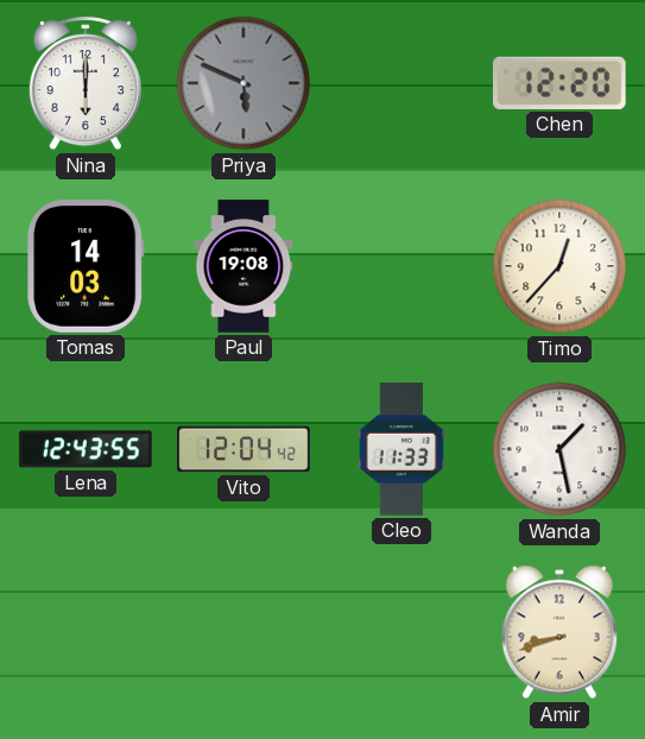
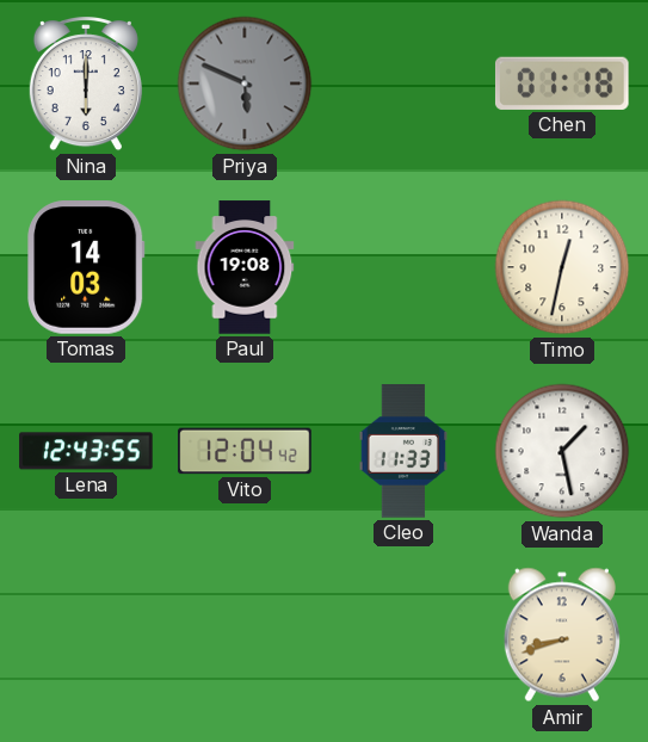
Chen: 12:20 -> 01:18
Timo: 12:37 -> 12:32
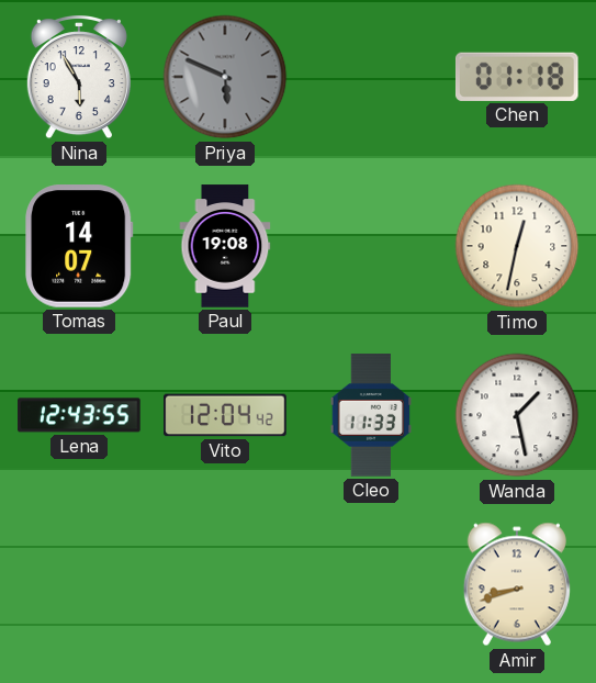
Nina: 6:00 -> 5:55
Tomas: 14:03 -> 14:07
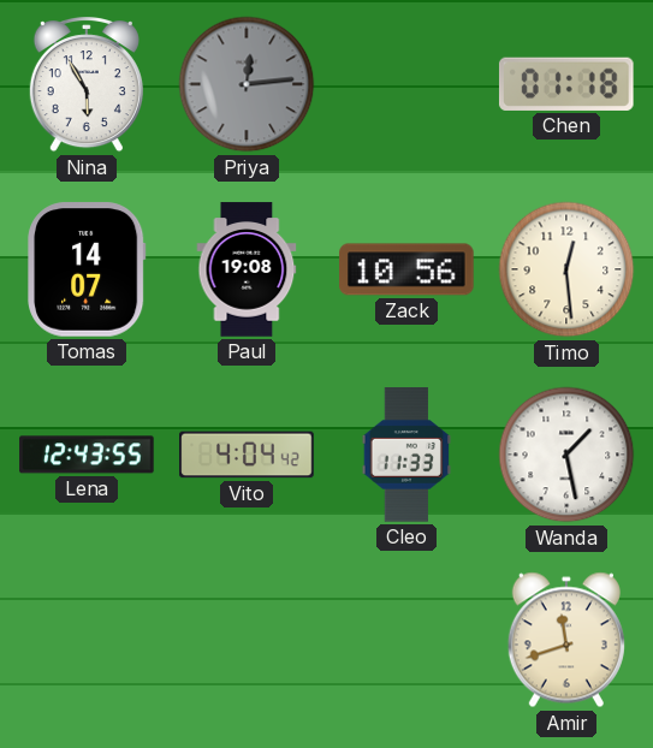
Priya: 5:49 -> 12:14
Zack: none -> 10:56
Timo: 12:32 -> 12:29
Vito: 12:04 -> 4:04
Amir: 8:42 -> 11:42
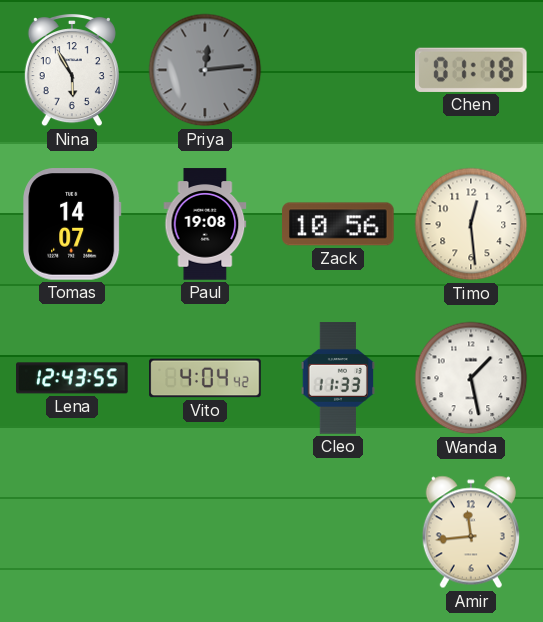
Amir: 11:42 -> 11:44
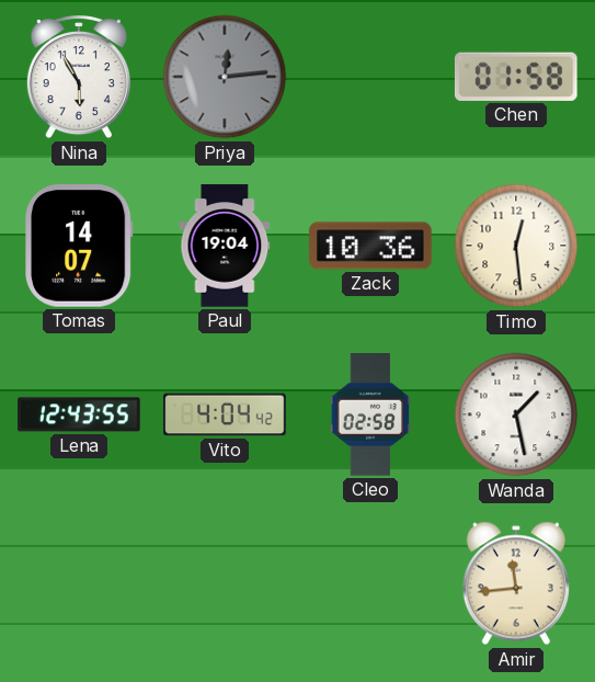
Chen: 01:18 -> 01:58
Paul: 19:08 -> 19:04
Zack: 10:56 -> 10:36
Cleo: 11:33 -> 02:58
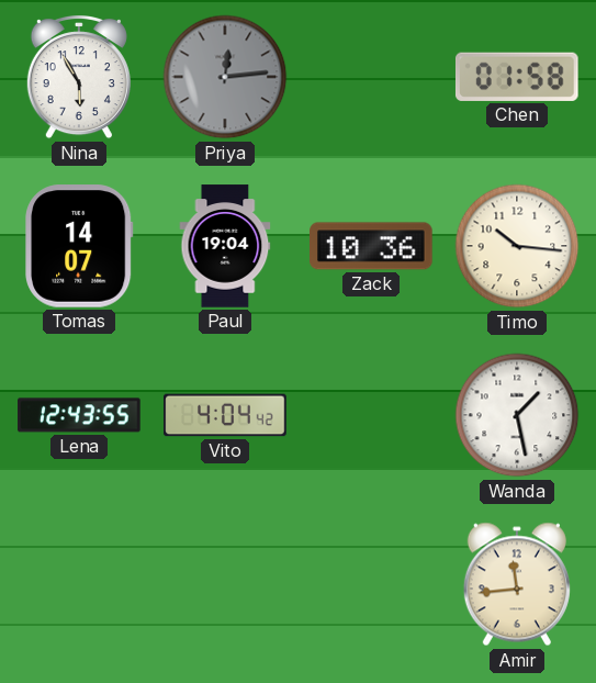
Timo: 12:29 -> 10:16
Cleo: 02:58 -> none
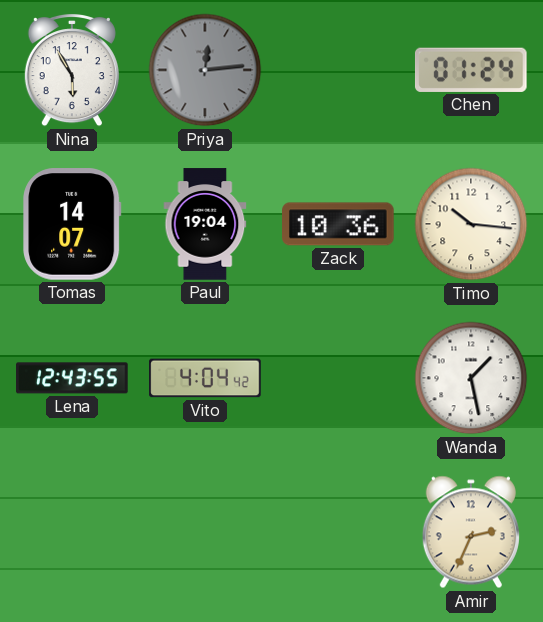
Chen: 01:58 -> 01:24
Amir: 11:44 -> 2:34
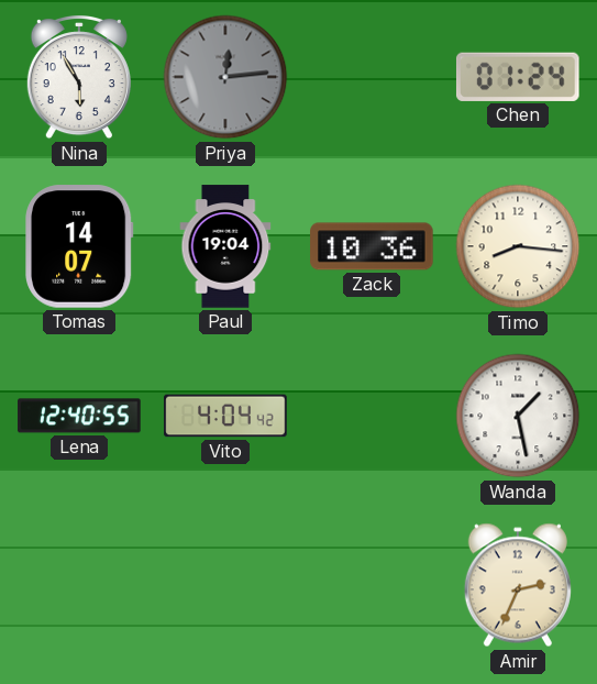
Timo: 10:16 -> 8:16
Lena: 12:43 -> 12:40
